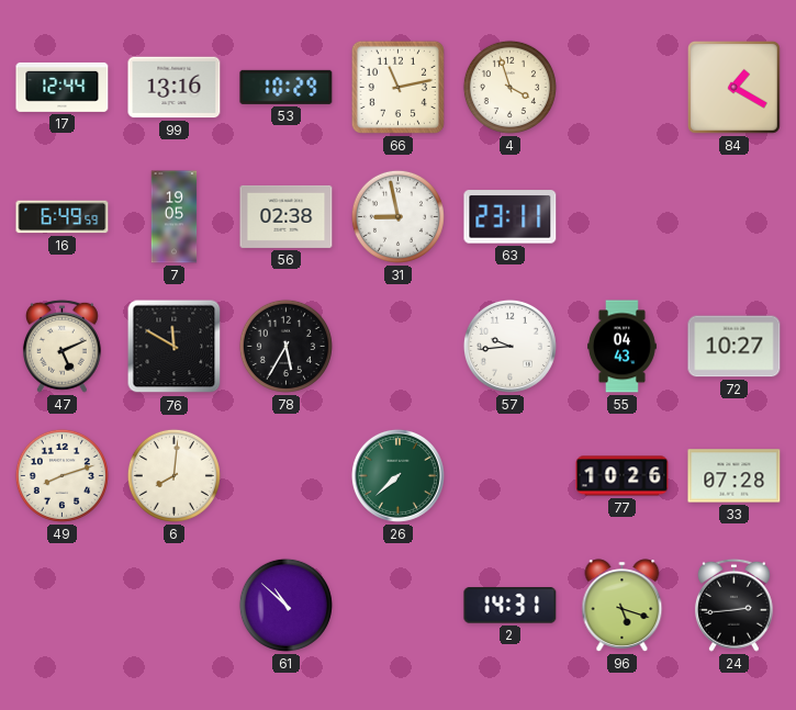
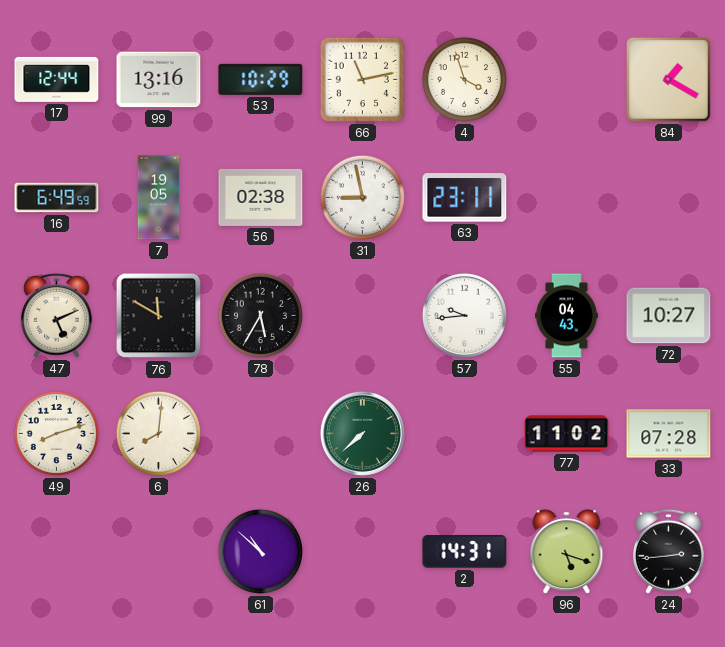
77: 10:26 -> 11:02
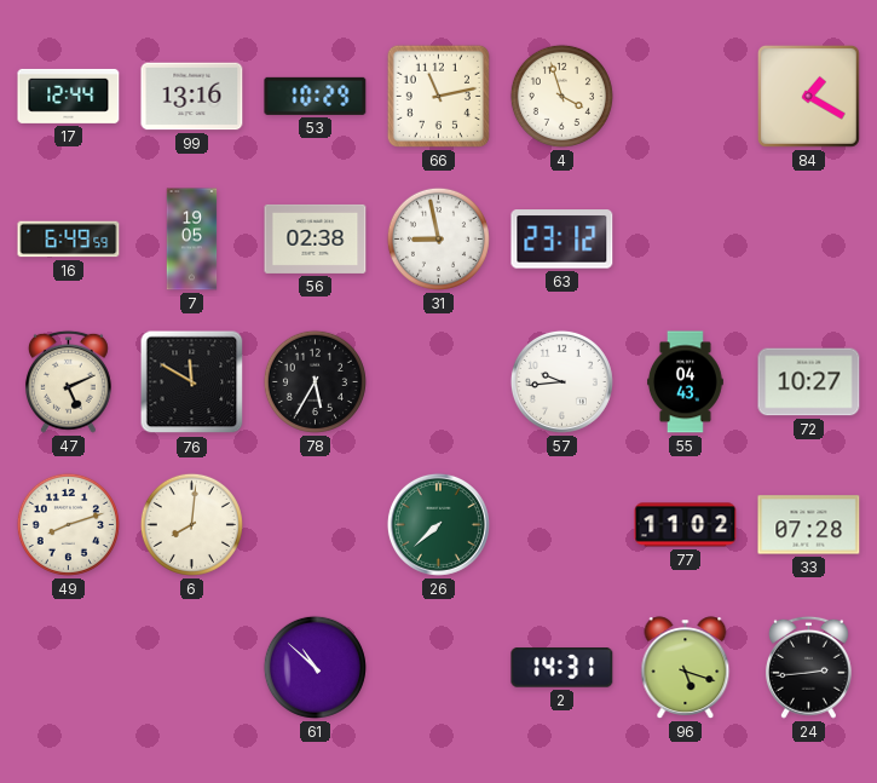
63: 23:11 -> 23:12
